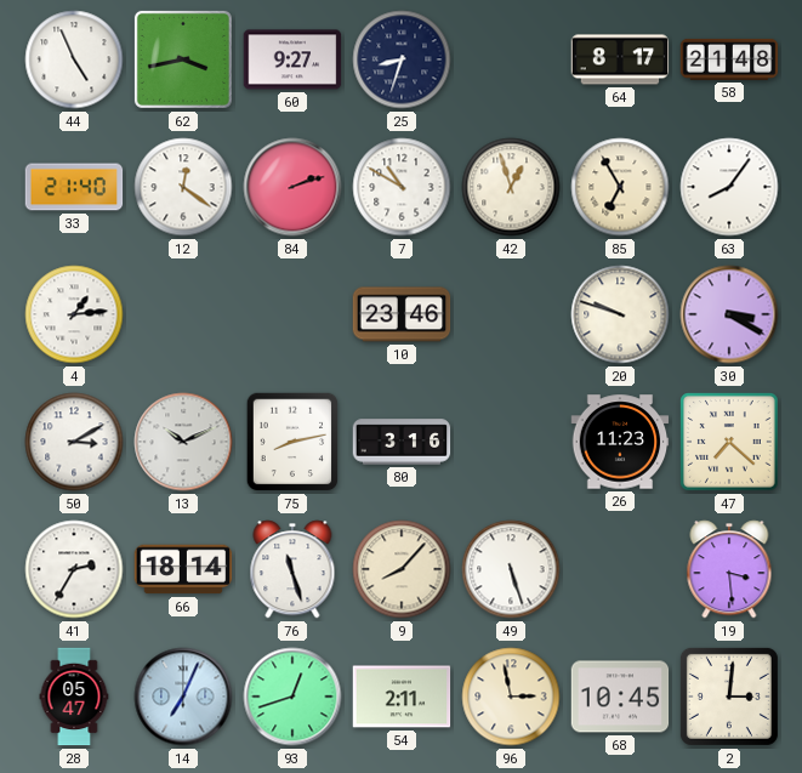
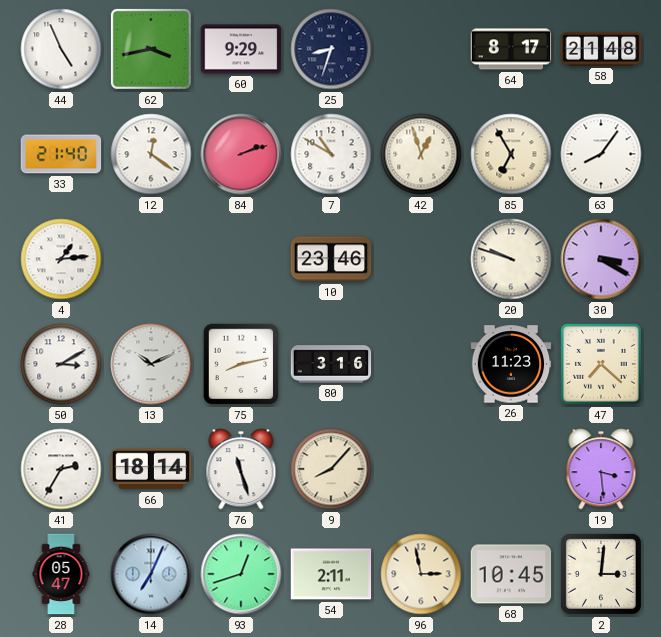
60: 9:27 -> 9:29
49: 5:27 -> none
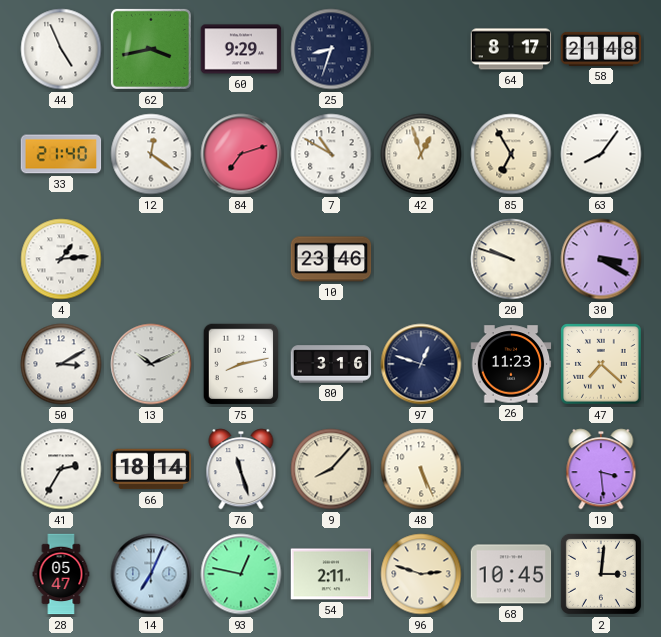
84: 2:12 -> 7:12
97: none -> 12:48
48: none -> 5:26
93: 12:42 -> 12:47
96: 2:58 -> 2:48
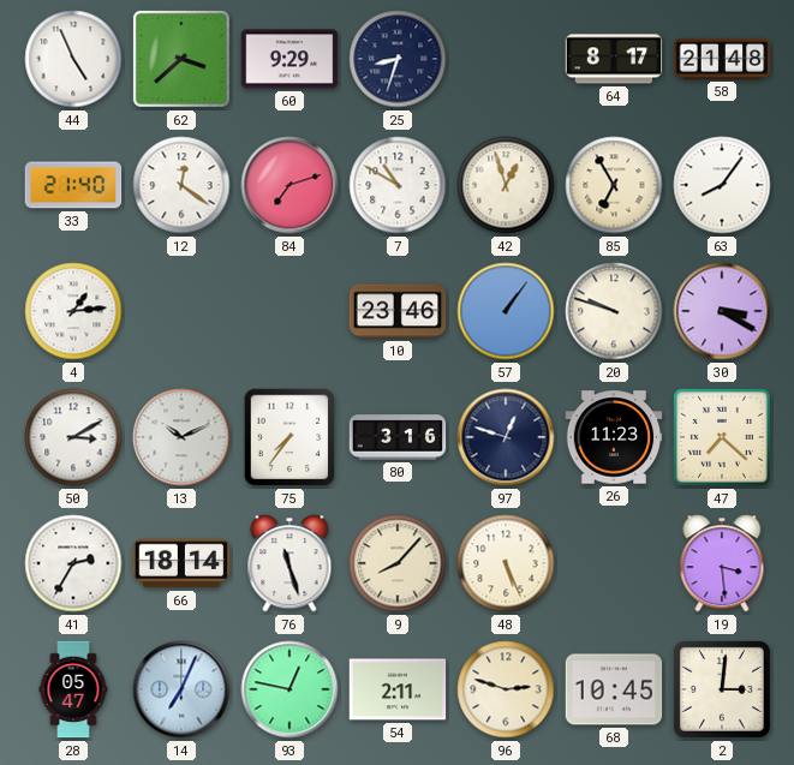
62: 3:43 -> 3:38
57: none -> 1:06
75: 8:13 -> 7:36
